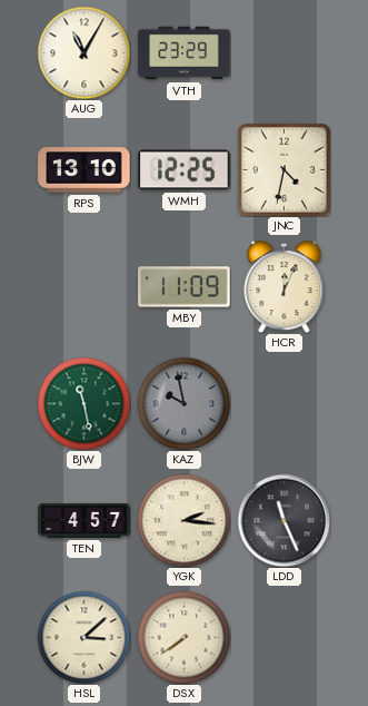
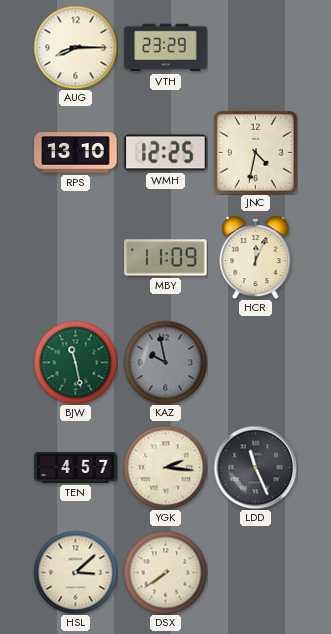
AUG: 11:05 -> 8:15
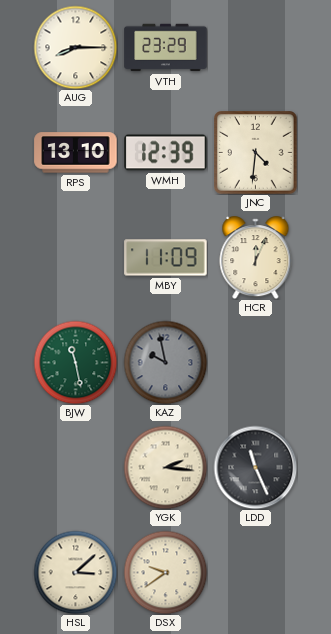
WMH: 12:25 -> 12:39
JNC: 4:32 -> 4:31
TEN: 4:57 -> none
DSX: 7:39 -> 9:39
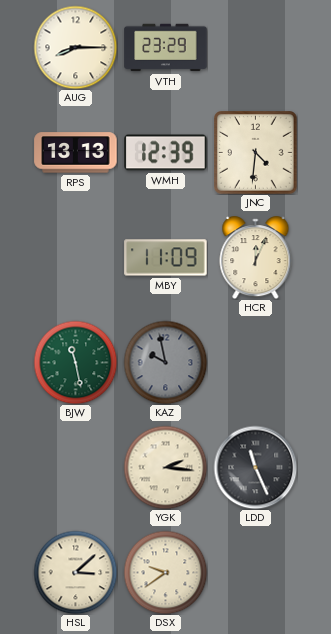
RPS: 13:10 -> 13:13
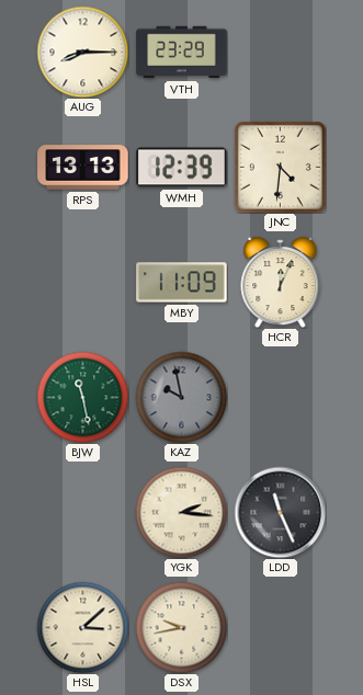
DSX: 9:39 -> 9:43
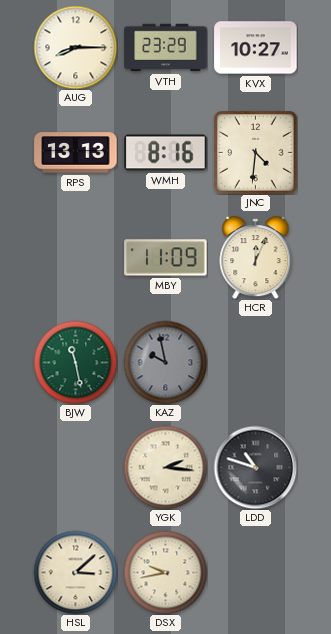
KVX: none -> 10:27
WMH: 12:39 -> 8:16
LDD: 11:26 -> 10:48
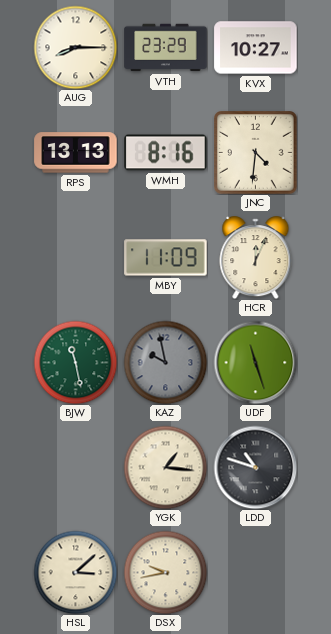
UDF: none -> 11:27
YGK: 2:16 -> 1:16
